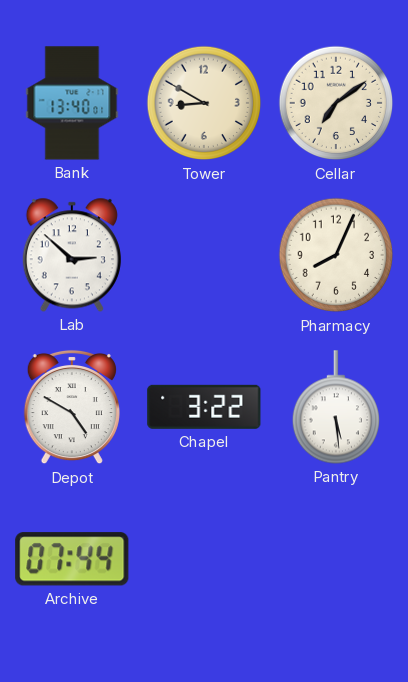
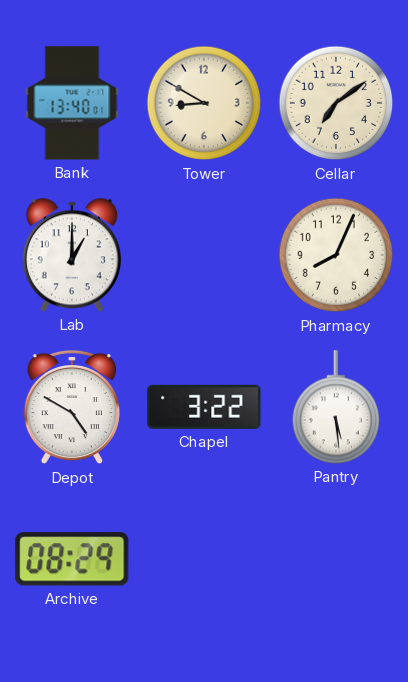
Lab: 2:52 -> 1:00
Archive: 07:44 -> 08:29
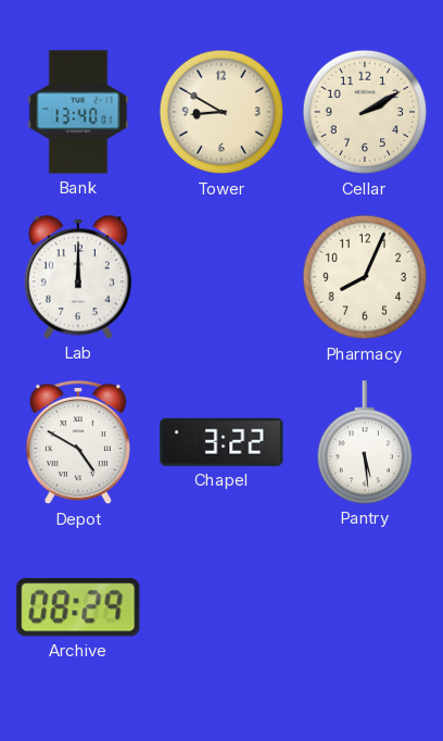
Cellar: 7:09 -> 2:10
Lab: 1:00 -> 12:00
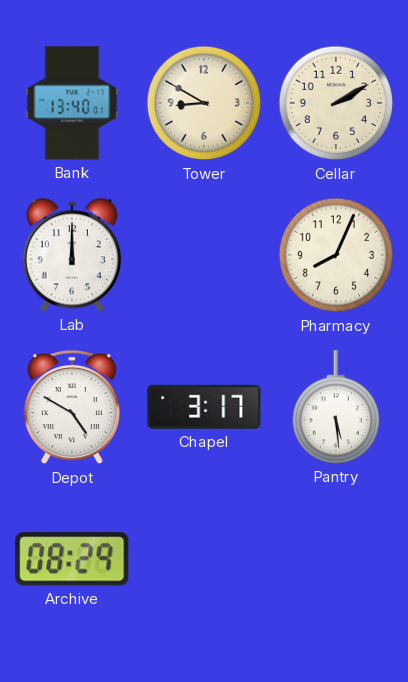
Chapel: 3:22 -> 3:17
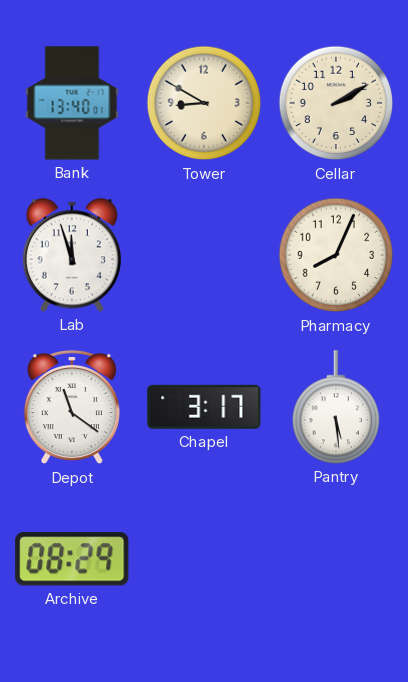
Lab: 12:00 -> 11:57
Depot: 4:50 -> 11:21
